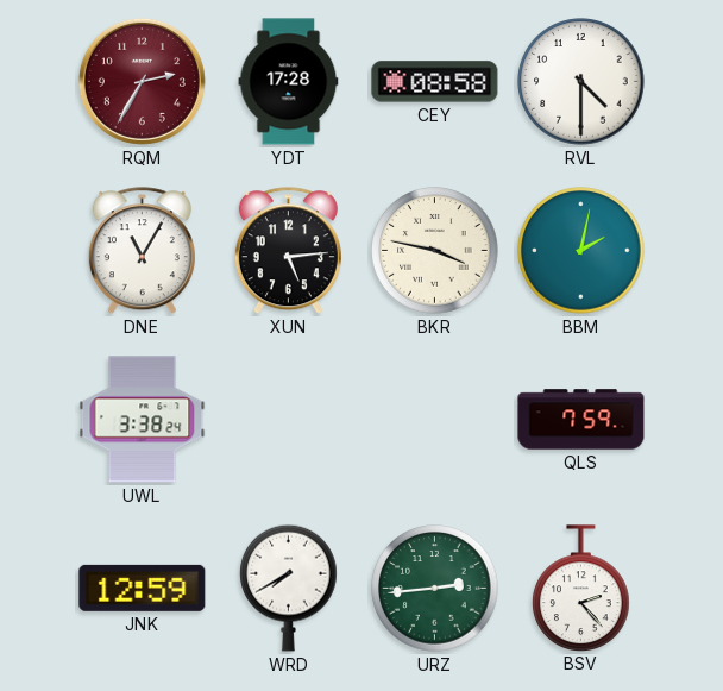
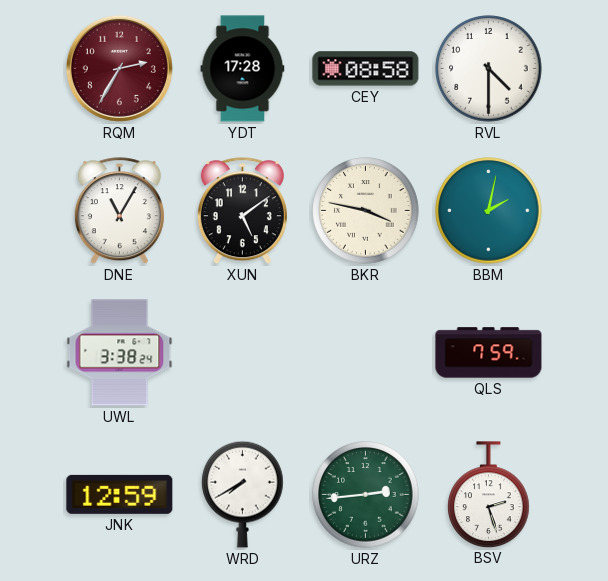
XUN: 5:14 -> 5:09
BSV: 2:23 -> 2:27
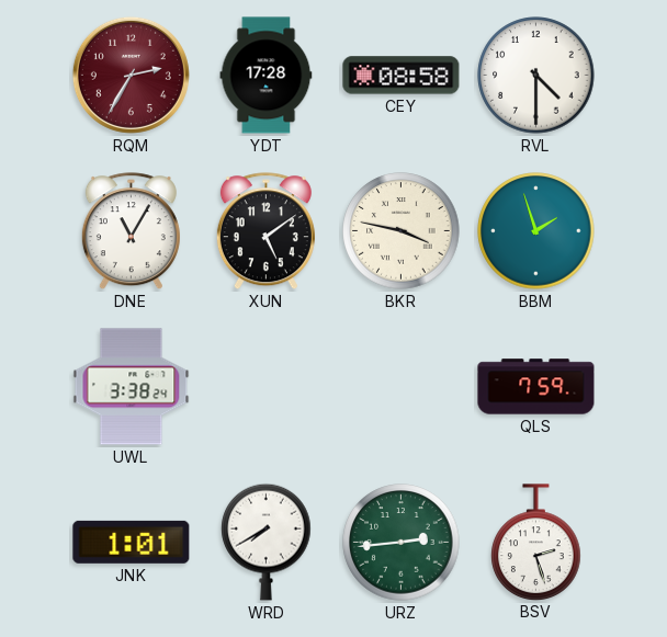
BBM: 2:02 -> 1:57
JNK: 12:59 -> 1:01
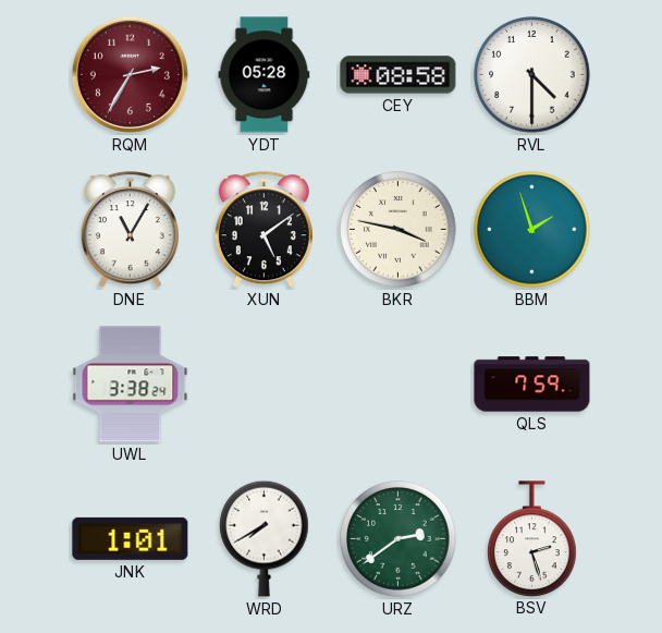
YDT: 17:28 -> 05:28
URZ: 2:44 -> 2:39
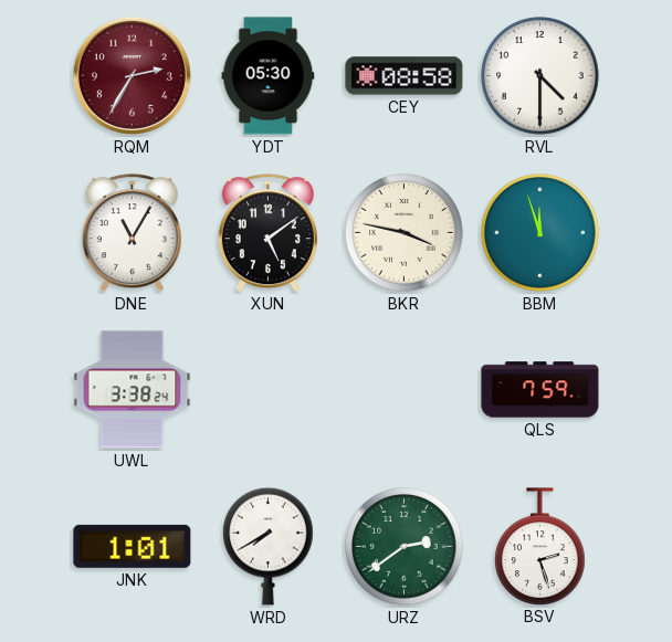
YDT: 05:28 -> 05:30
BBM: 1:57 -> 11:57
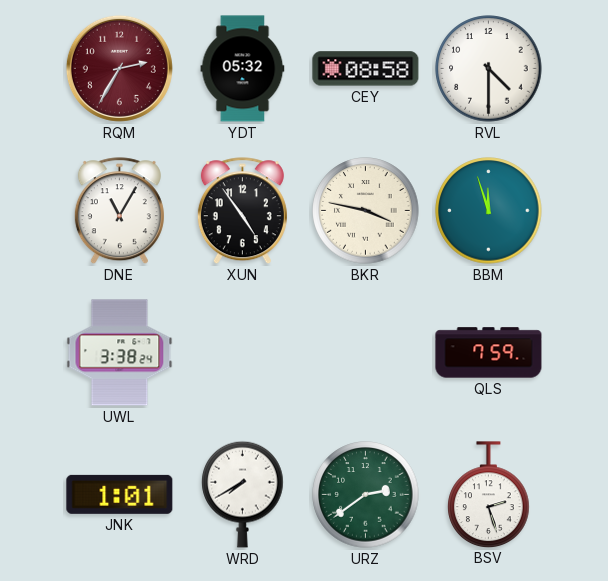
YDT: 05:30 -> 05:32
XUN: 5:09 -> 4:54
